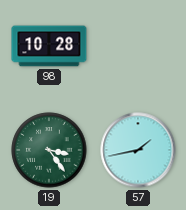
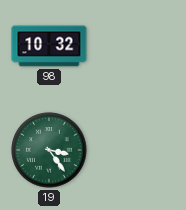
98: 10:28 -> 10:32
57: 1:43 -> none
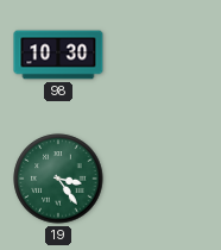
98: 10:32 -> 10:30
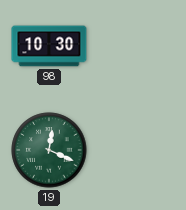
19: 3:24 -> 12:19
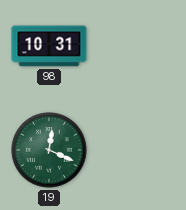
98: 10:30 -> 10:31
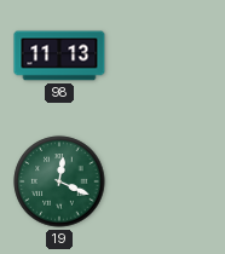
98: 10:31 -> 11:13
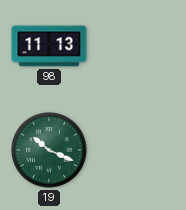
19: 12:19 -> 10:19
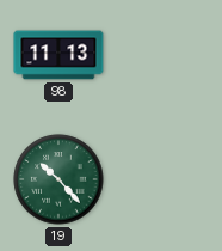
19: 10:19 -> 10:23
